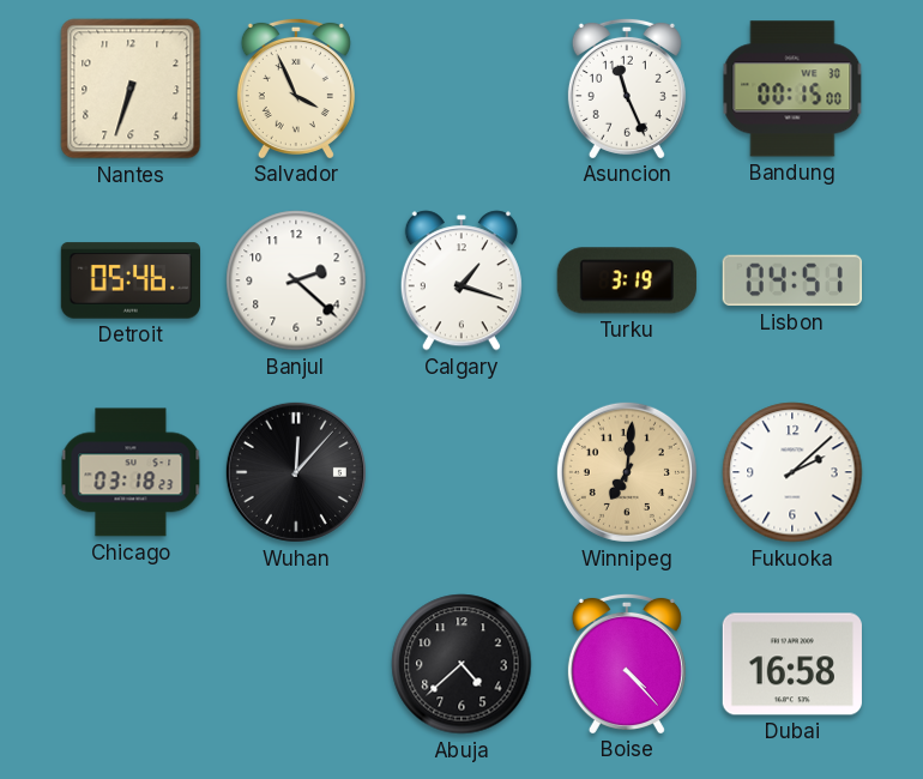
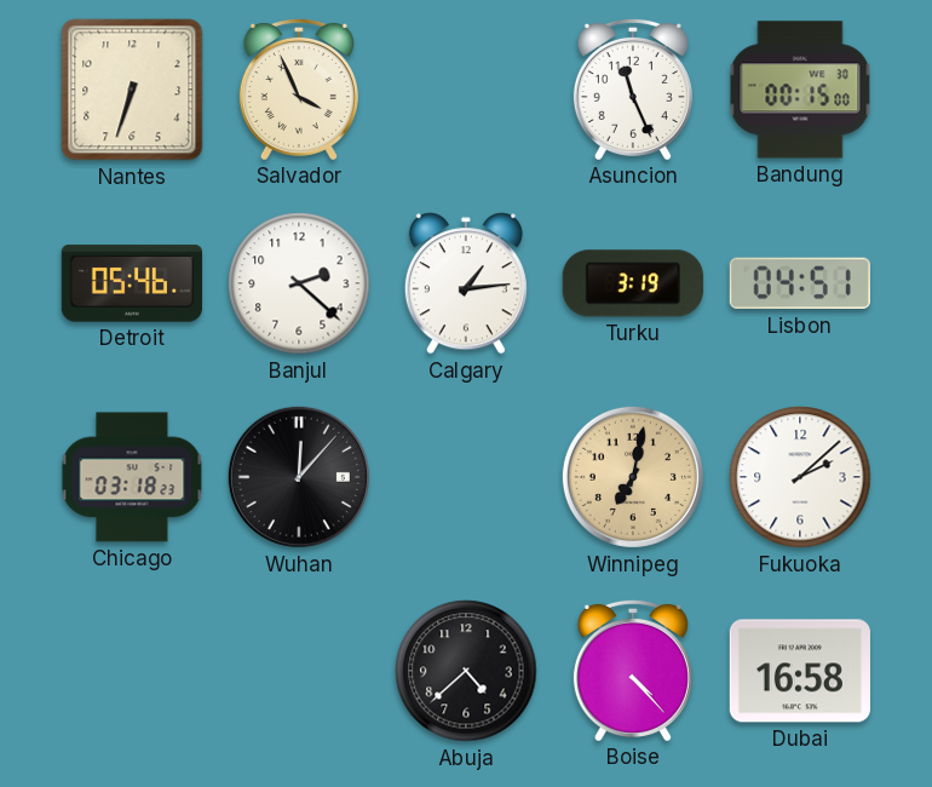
Calgary: 1:18 -> 1:14
Winnipeg: 7:01 -> 7:02
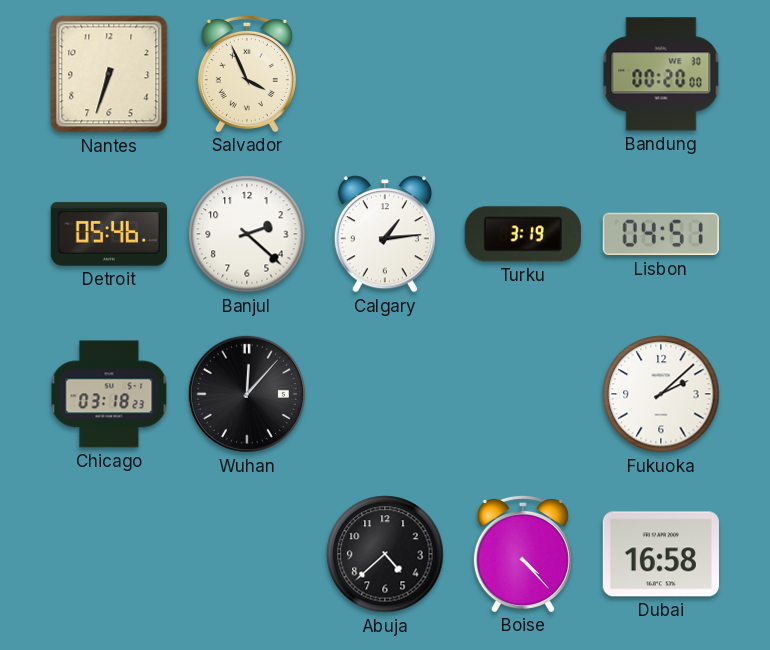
Asuncion: 11:26 -> none
Bandung: 00:15 -> 00:20
Winnipeg: 7:02 -> none
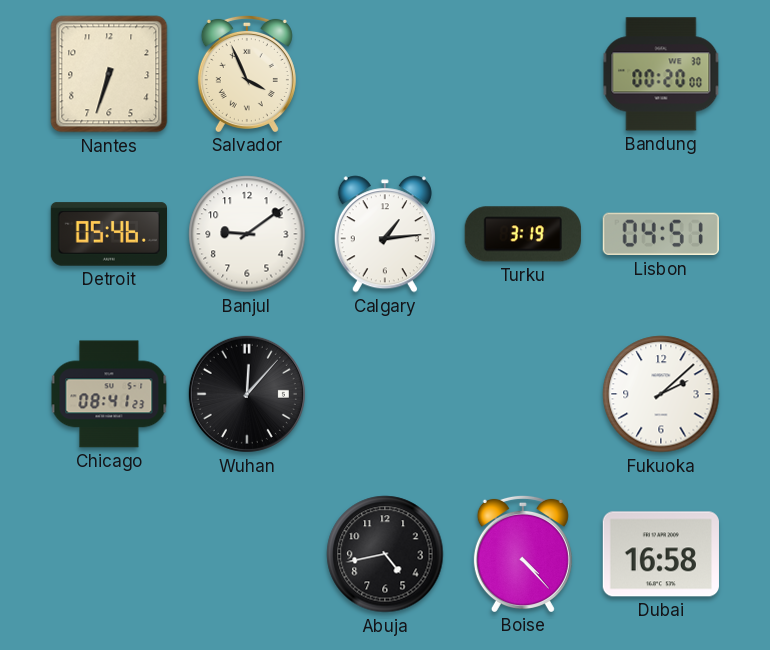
Banjul: 2:22 -> 9:09
Chicago: 03:18 -> 08:41
Abuja: 4:38 -> 4:43
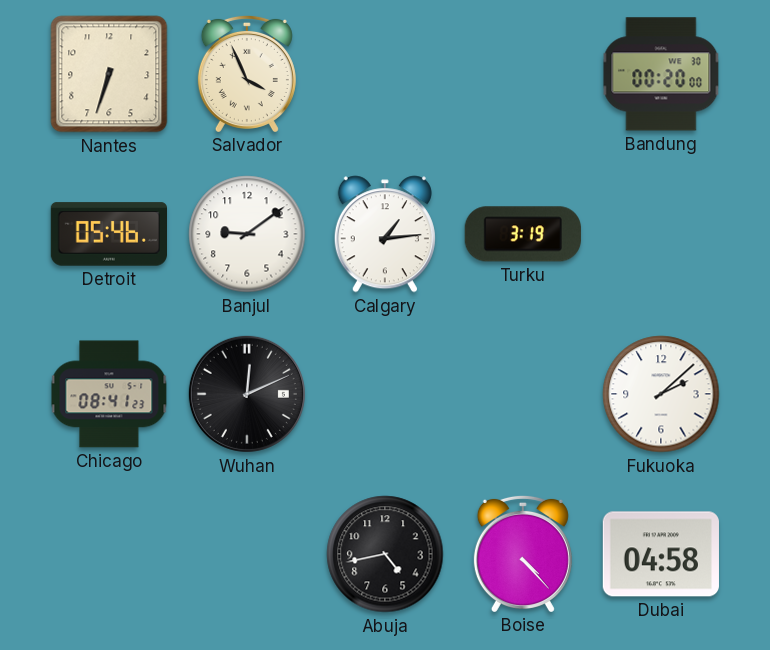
Lisbon: 04:51 -> none
Wuhan: 12:07 -> 12:11
Dubai: 16:58 -> 04:58
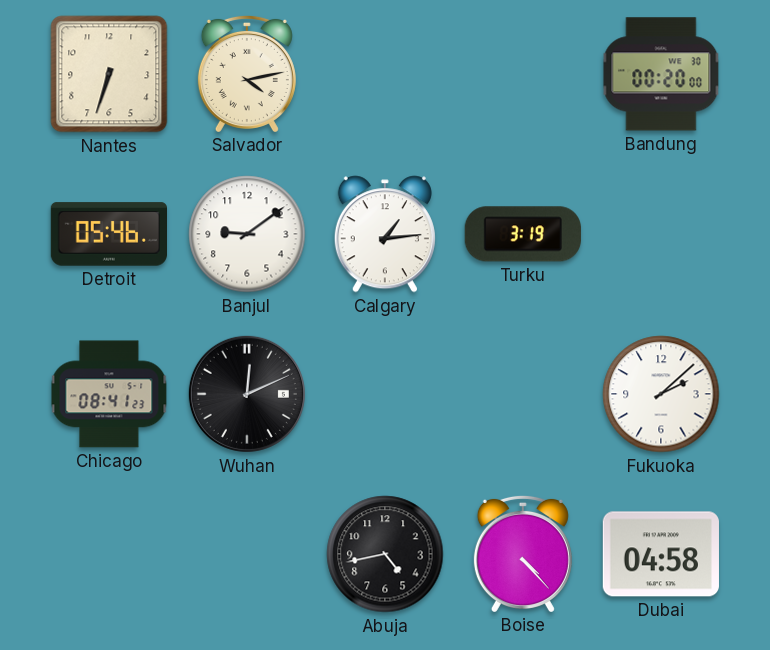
Salvador: 3:56 -> 4:13
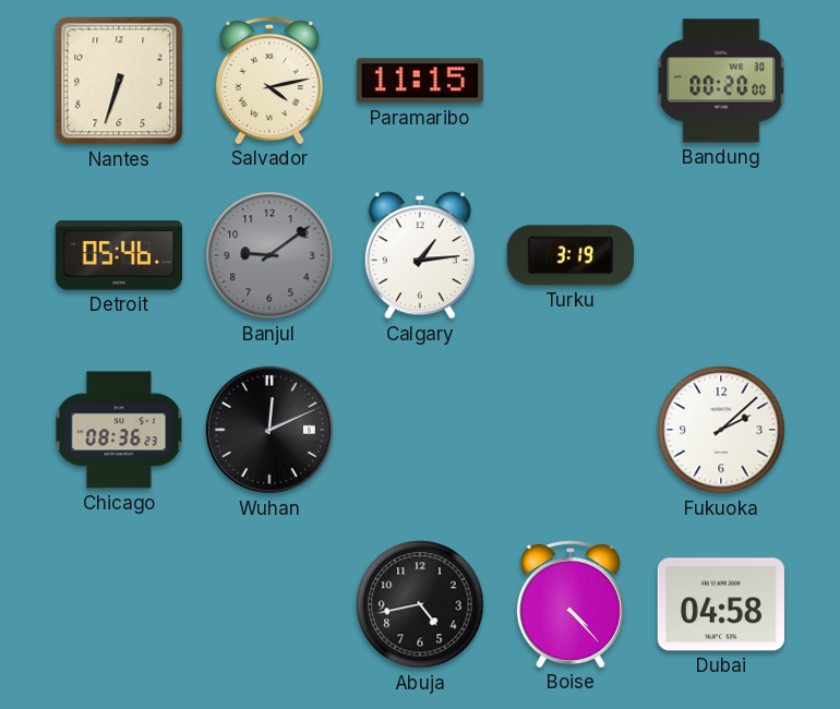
Paramaribo: none -> 11:15
Banjul dial: white -> grey
Chicago: 08:41 -> 08:36
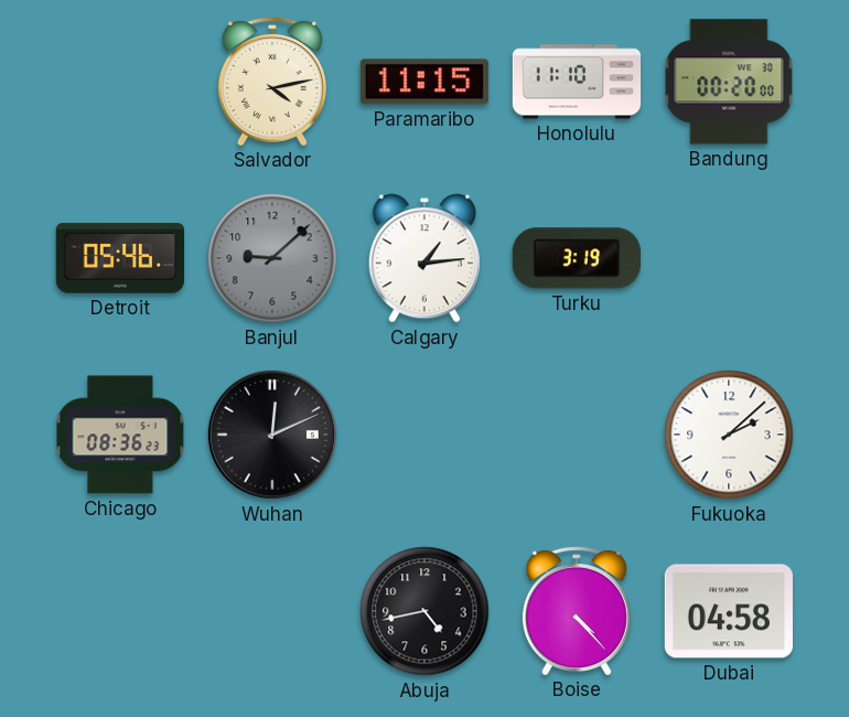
Nantes: 6:33 -> none
Honolulu: none -> 11:10
Banjul: 9:09 -> 9:08
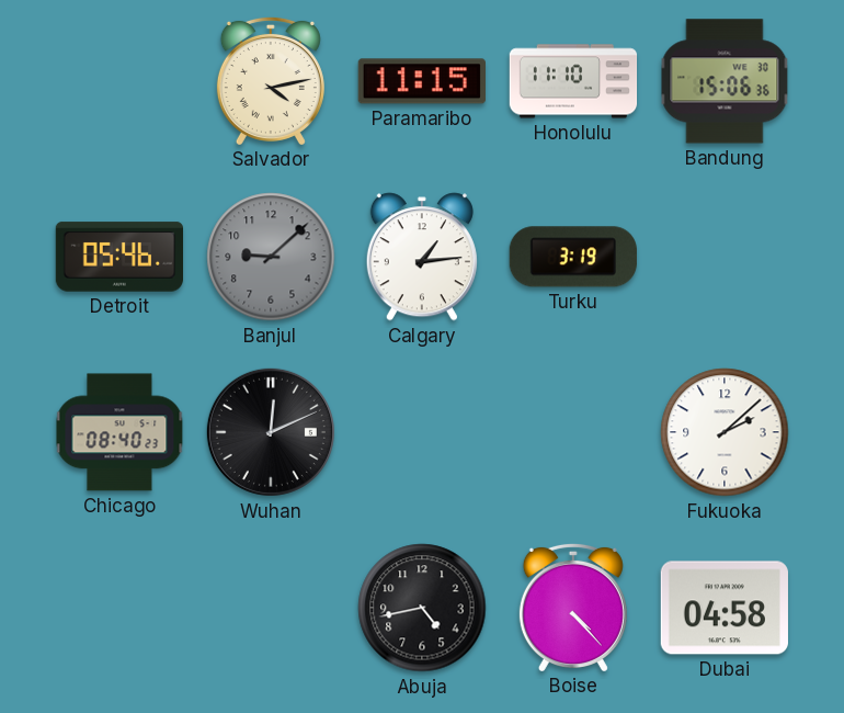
Bandung: 00:20 -> 15:06
Chicago: 08:36 -> 08:40
